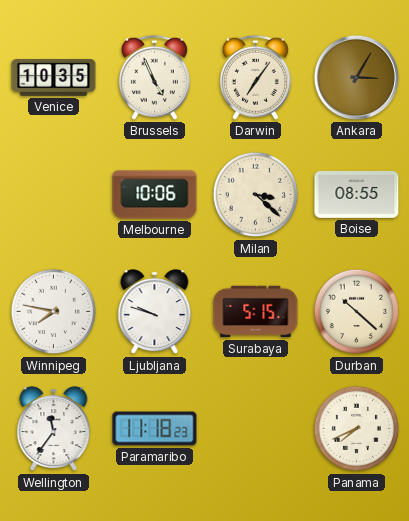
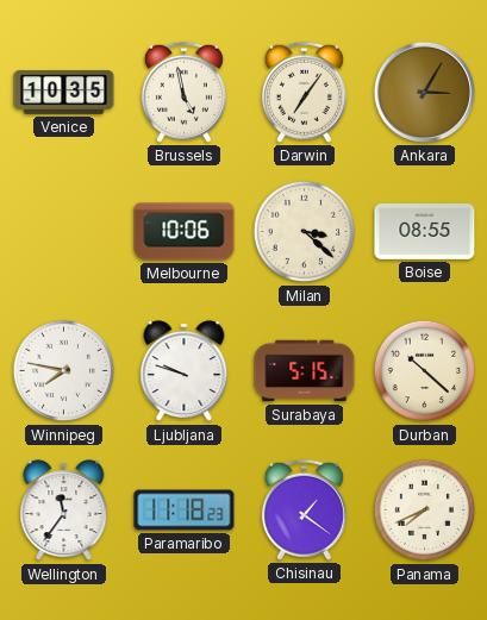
Brussels: 4:56 -> 4:58
Chisinau: none -> 1:21
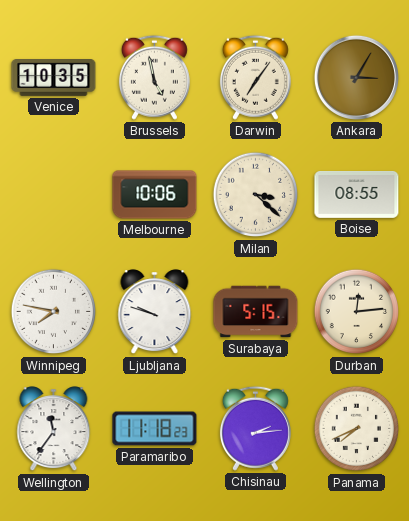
Durban: 10:22 -> 12:14
Chisinau: 1:21 -> 2:14
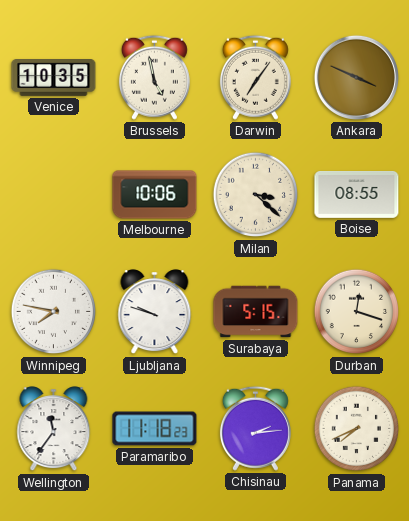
Ankara: 3:05 -> 3:49
Durban: 12:14 -> 12:18
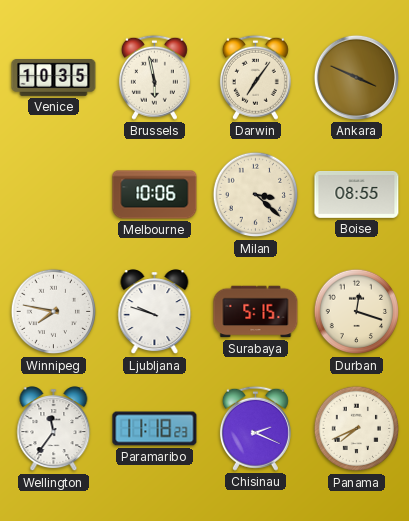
Brussels: 4:58 -> 5:58
Chisinau: 2:14 -> 2:19
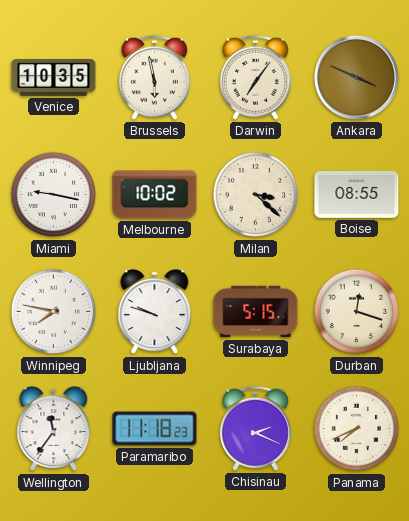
Miami: none -> 9:17
Melbourne: 10:06 -> 10:02
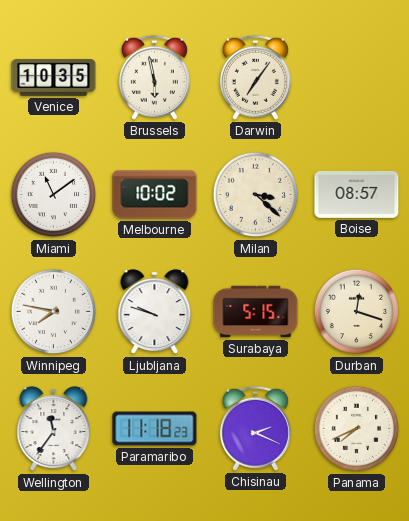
Ankara: 3:49 -> none
Miami: 9:17 -> 11:09
Boise: 08:55 -> 08:57
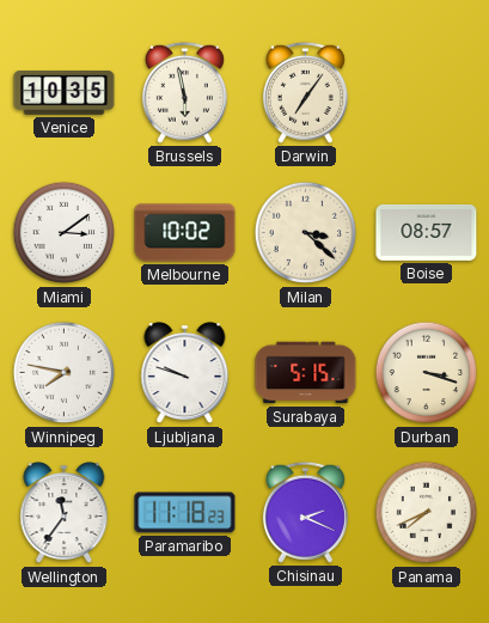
Miami: 11:09 -> 3:09
Durban: 12:18 -> 3:18
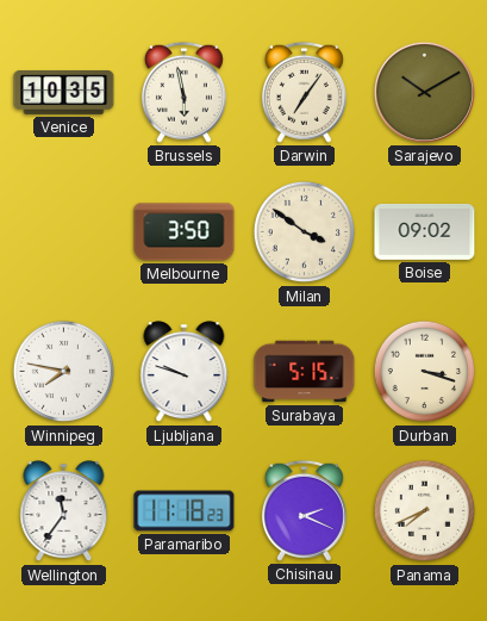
Sarajevo: none -> 10:10
Miami: 3:09 -> none
Melbourne: 10:02 -> 3:50
Milan: 3:22 -> 3:51
Boise: 08:57 -> 09:02
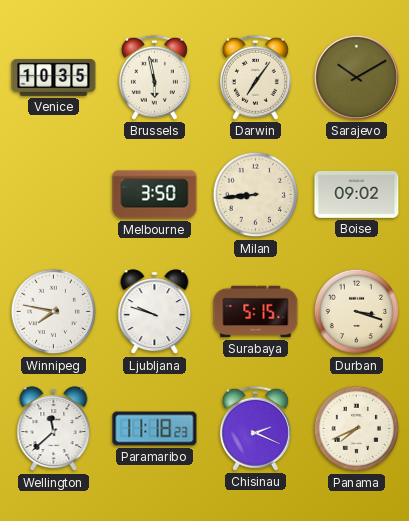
Milan: 3:51 -> 8:44
Wellington: 11:36 -> 11:38
